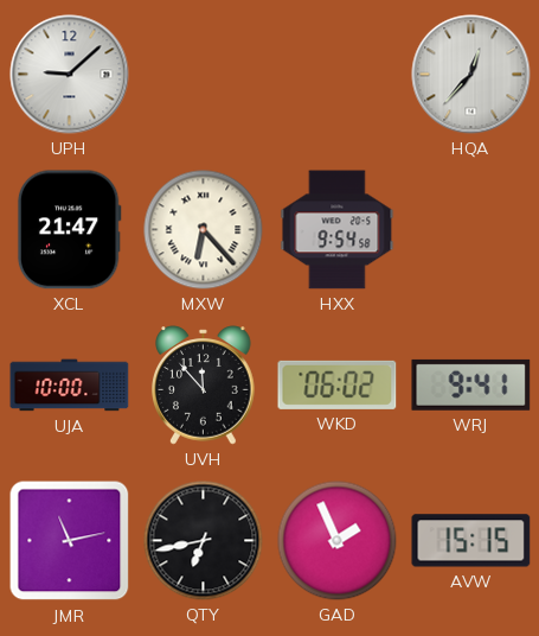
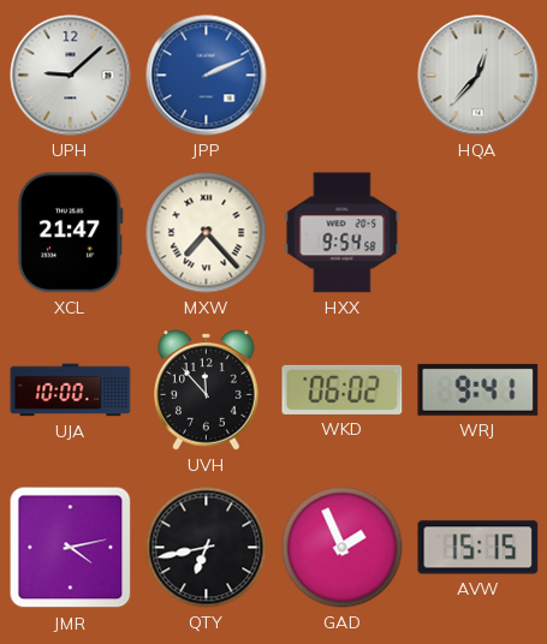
JPP: none -> 2:11
MXW: 6:23 -> 7:23
JMR: 11:13 -> 4:13
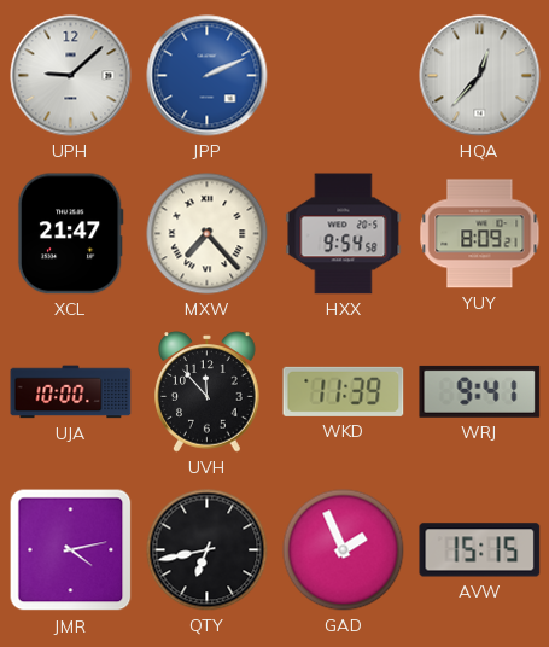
YUY: none -> 8:09
WKD: 06:02 -> 11:39
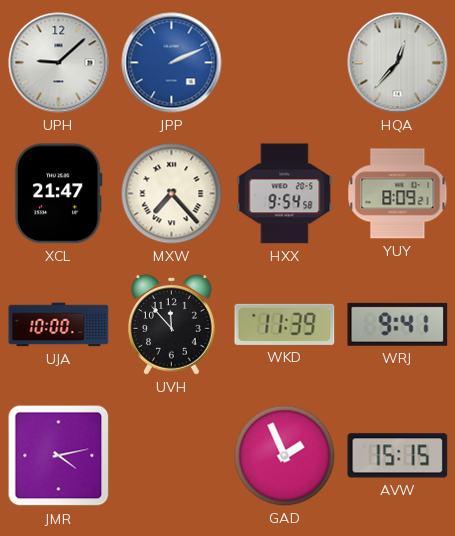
QTY: 6:43 -> none
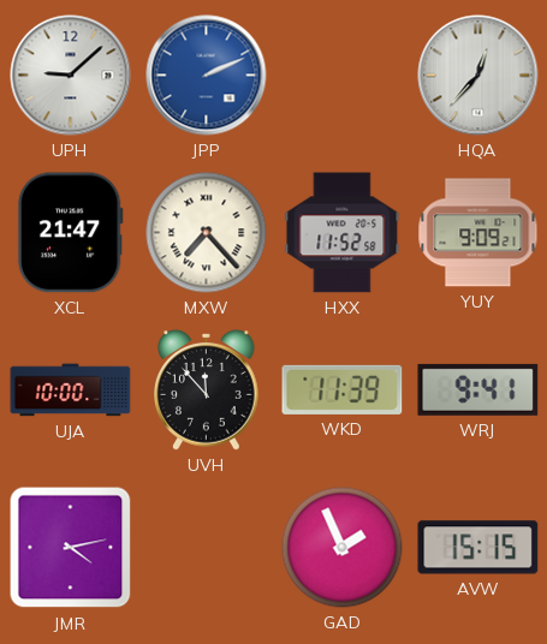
HXX: 9:54 -> 11:52
YUY: 8:09 -> 9:09
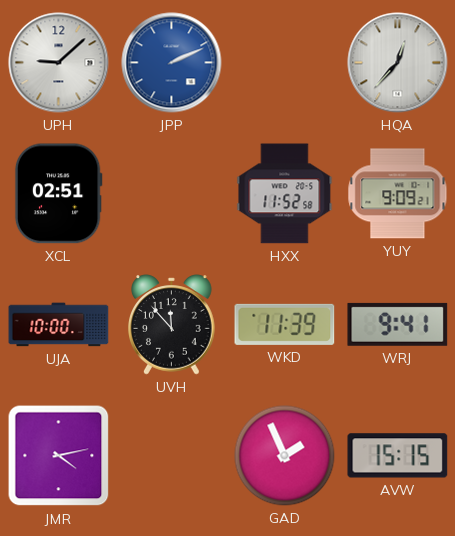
XCL: 21:47 -> 02:51
MXW: 7:23 -> none
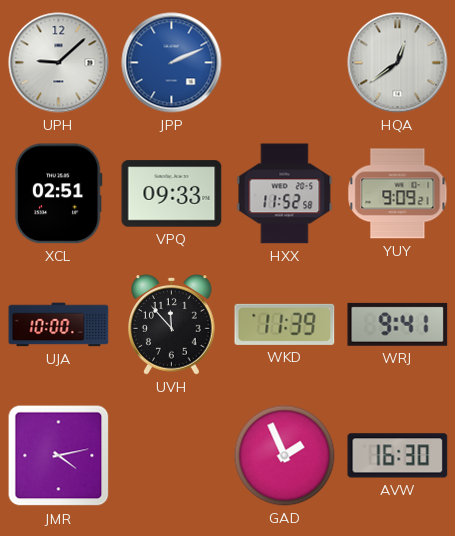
HQA: 12:37 -> 12:39
VPQ: none -> 09:33
AVW: 15:15 -> 16:30
